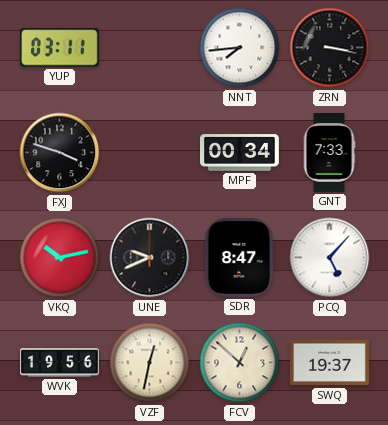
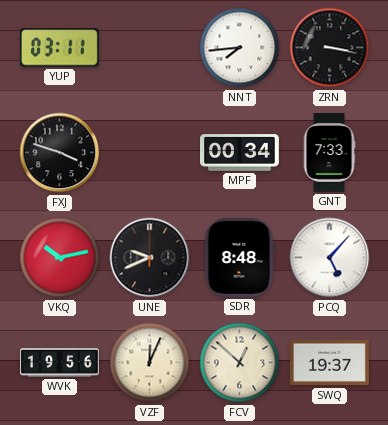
SDR: 8:47 -> 8:48
VZF: 12:32 -> 12:04
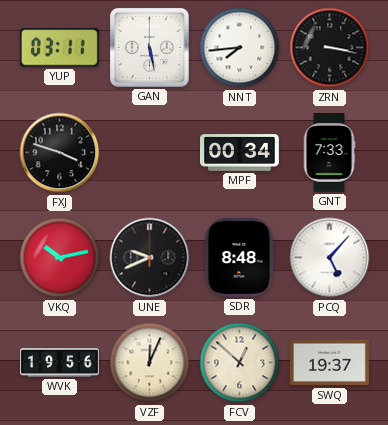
GAN: none -> 5:28
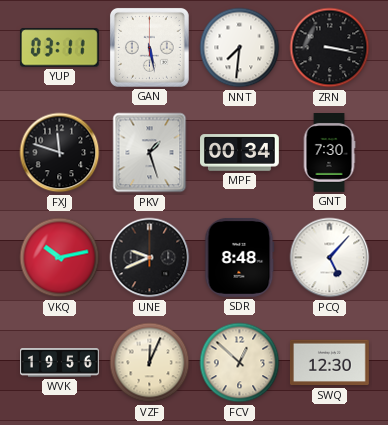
NNT: 7:44 -> 7:31
FXJ: 3:48 -> 11:48
PKV: none -> 1:27
GNT: 7:33 -> 7:30
SWQ: 19:37 -> 12:30
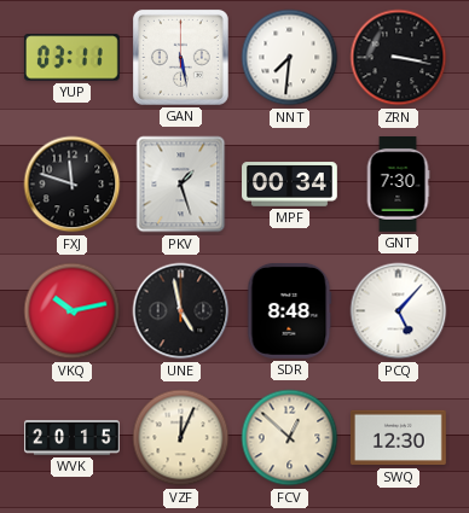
UNE: 9:41 -> 4:58
WVK: 19:56 -> 20:15
